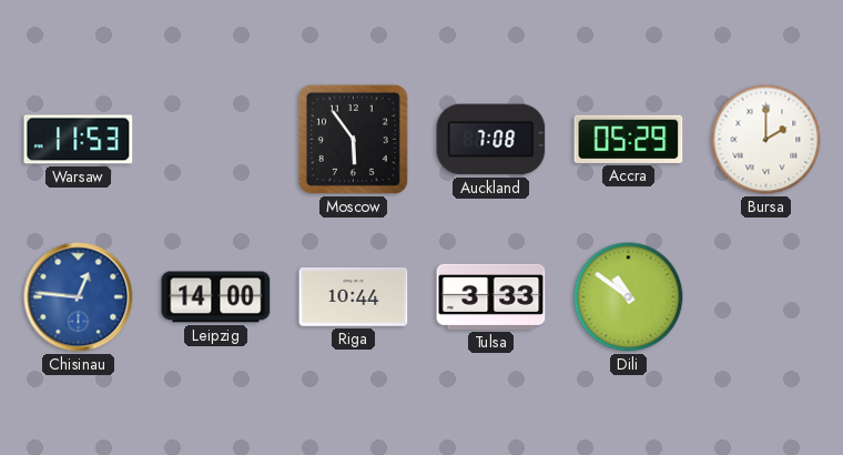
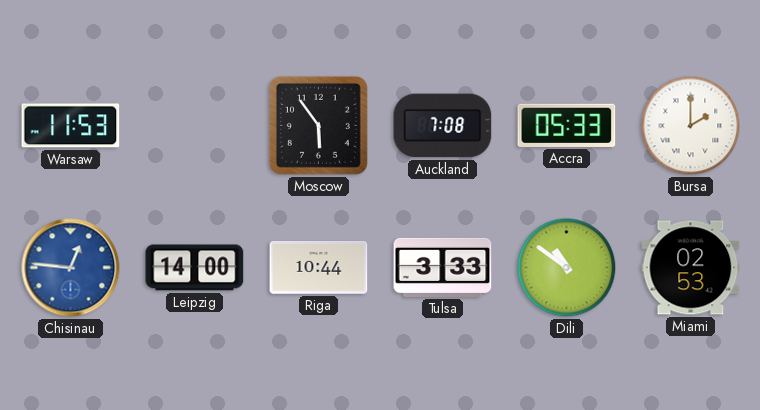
Accra: 05:29 -> 05:33
Miami: none -> 02:53
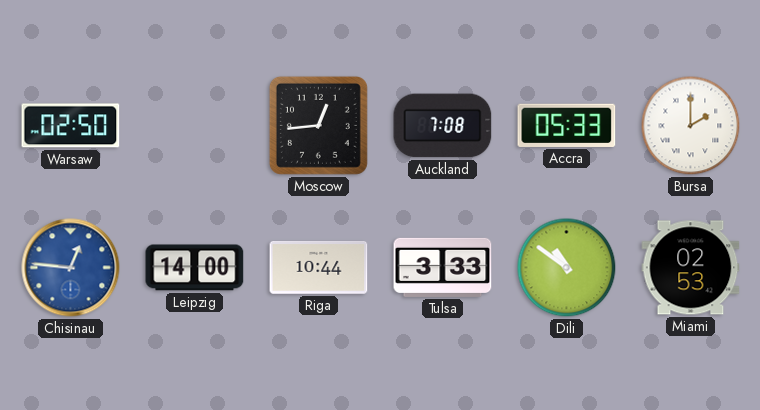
Warsaw: 11:53 -> 02:50
Moscow: 5:54 -> 12:44
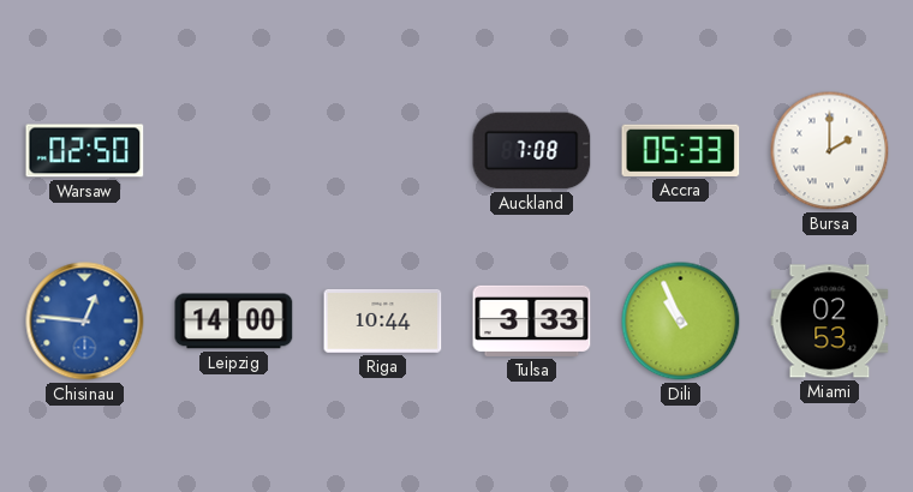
Moscow: 12:44 -> none
Dili: 10:51 -> 10:56
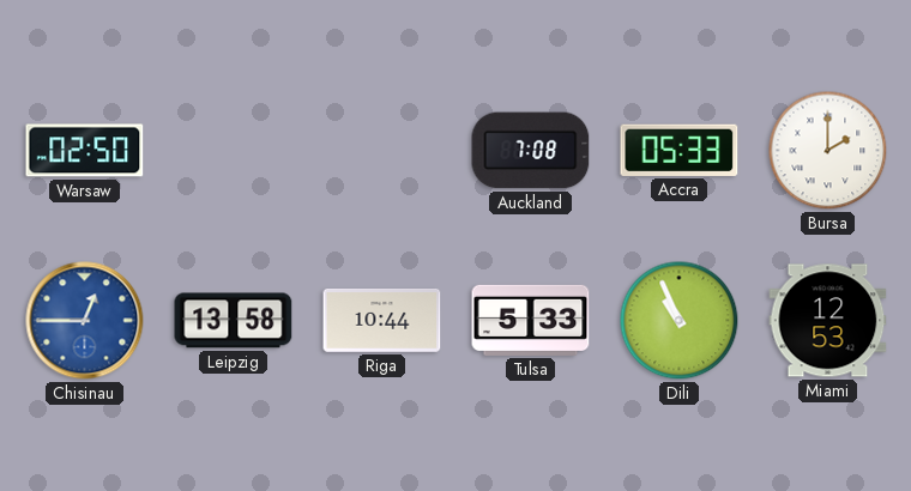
Chisinau: 12:46 -> 12:45
Leipzig: 14:00 -> 13:58
Tulsa: 3:33 -> 5:33
Miami: 02:53 -> 12:53
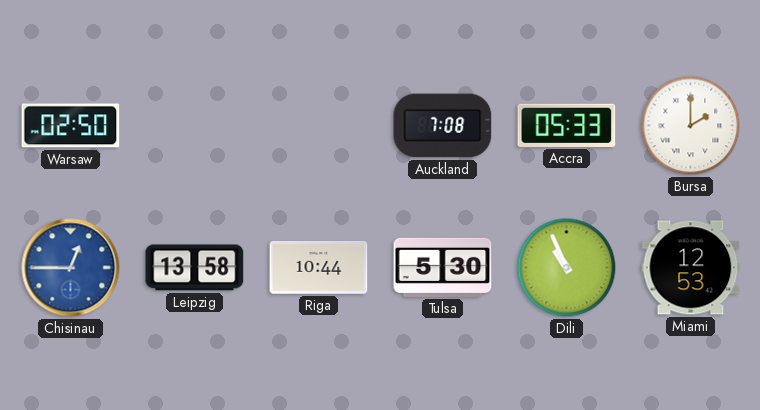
Tulsa: 5:33 -> 5:30
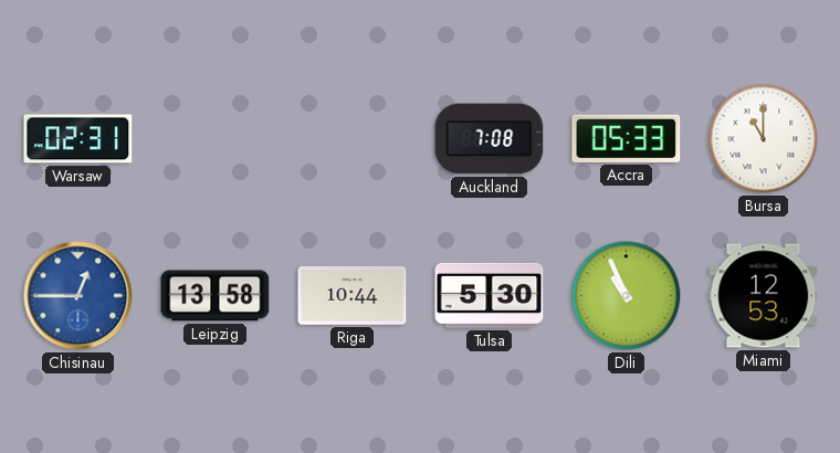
Warsaw: 02:50 -> 02:31
Bursa: 2:00 -> 11:00
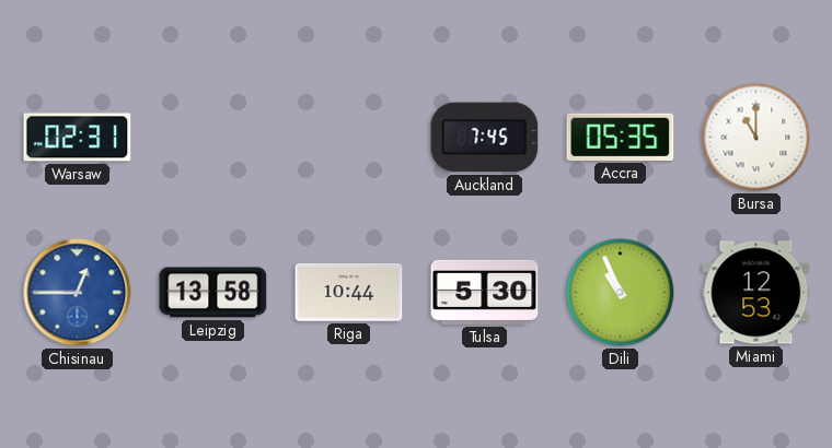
Auckland: 7:08 -> 7:45
Accra: 05:33 -> 05:35
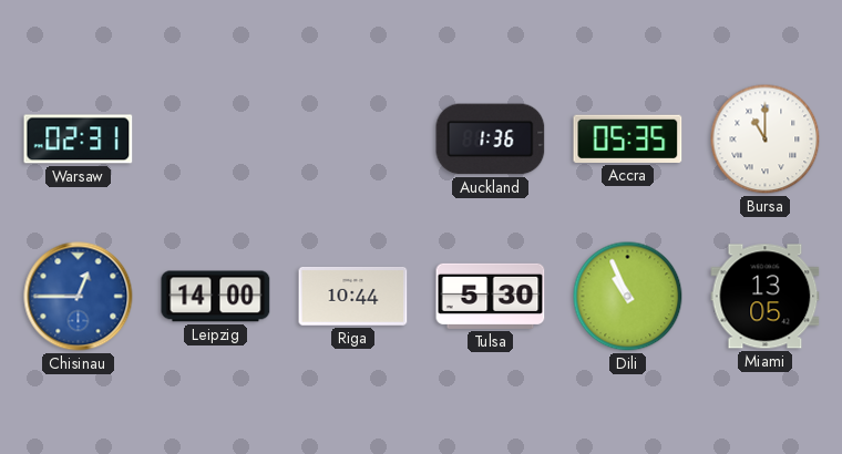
Auckland: 7:45 -> 1:36
Leipzig: 13:58 -> 14:00
Miami: 12:53 -> 13:05
